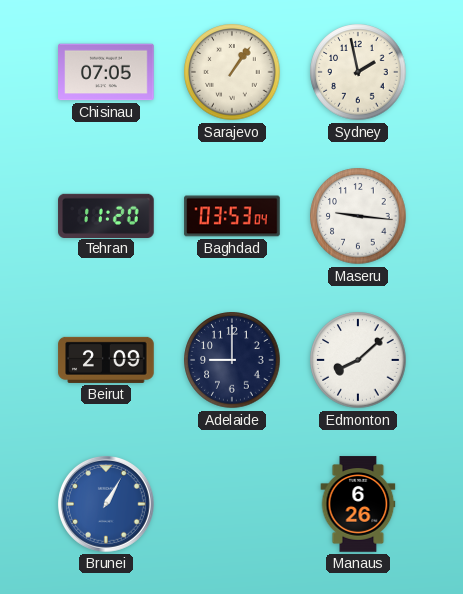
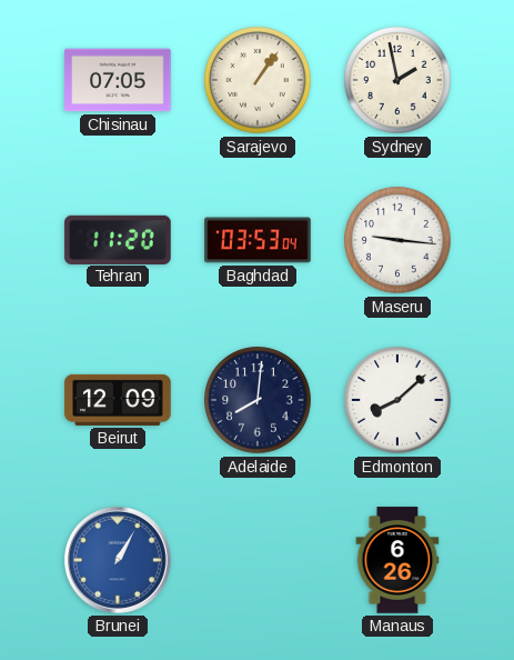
Beirut: 2:09 -> 12:09
Adelaide: 9:00 -> 8:01
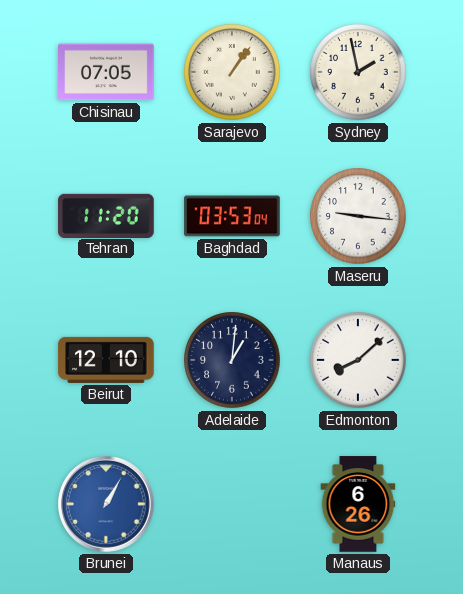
Beirut: 12:09 -> 12:10
Adelaide: 8:01 -> 1:01
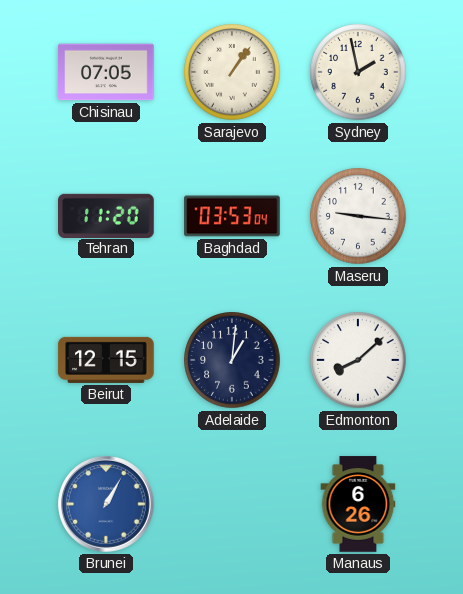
Beirut: 12:10 -> 12:15
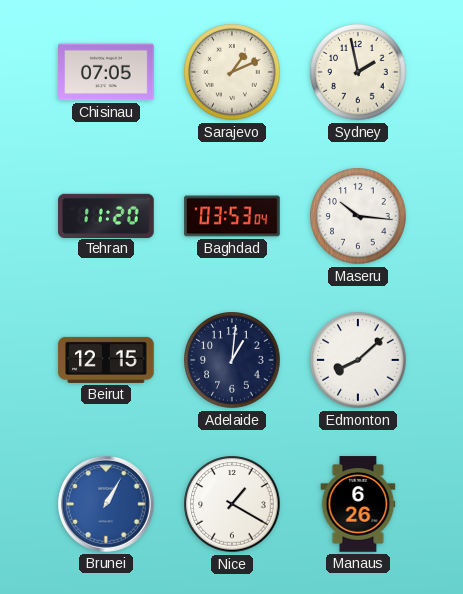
Sarajevo: 1:06 -> 1:11
Maseru: 9:16 -> 10:16
Nice: none -> 1:20
